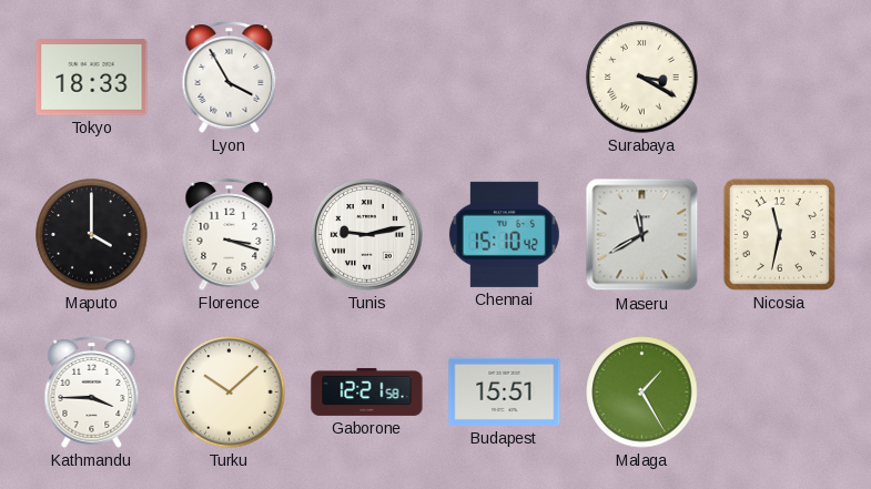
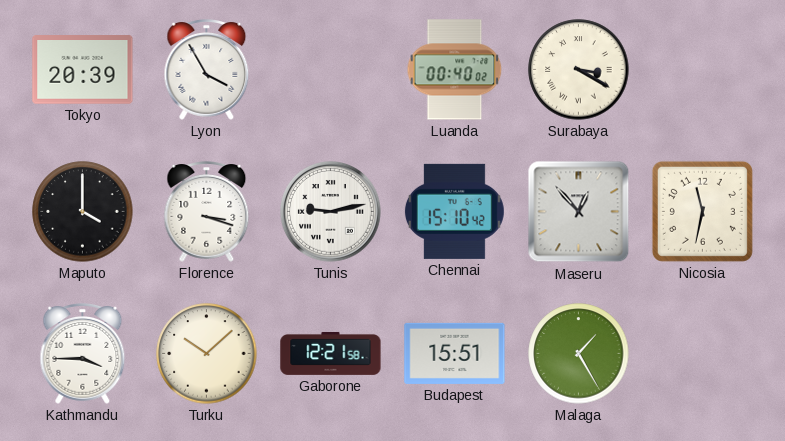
Tokyo: 18:33 -> 20:39
Luanda: none -> 00:40
Maseru: 11:40 -> 12:53
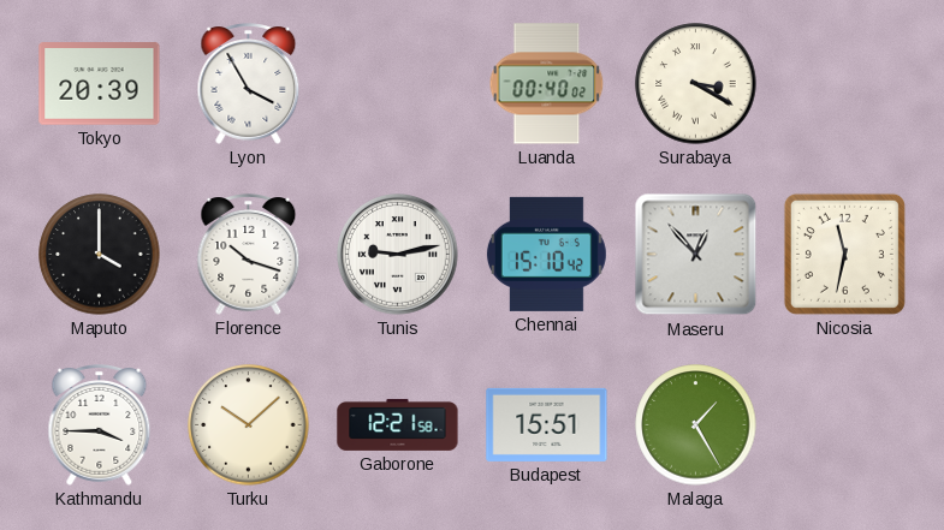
Florence: 3:18 -> 10:18
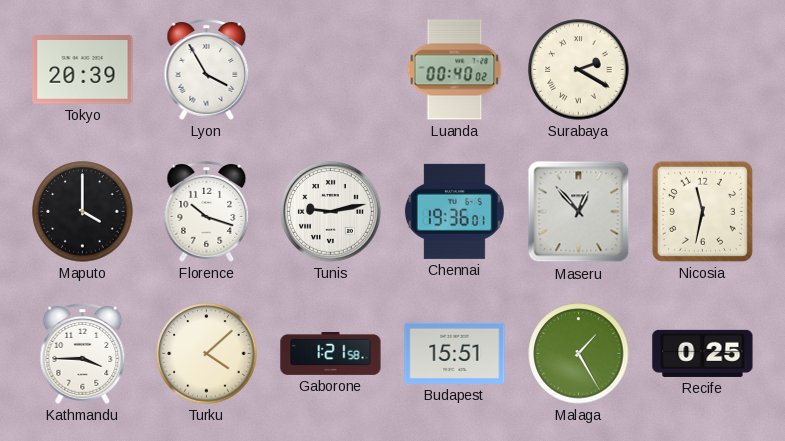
Surabaya: 3:20 -> 2:20
Chennai: 15:10 -> 19:36
Turku: 10:08 -> 4:08
Gaborone: 12:21 -> 1:21
Recife: none -> 0:25
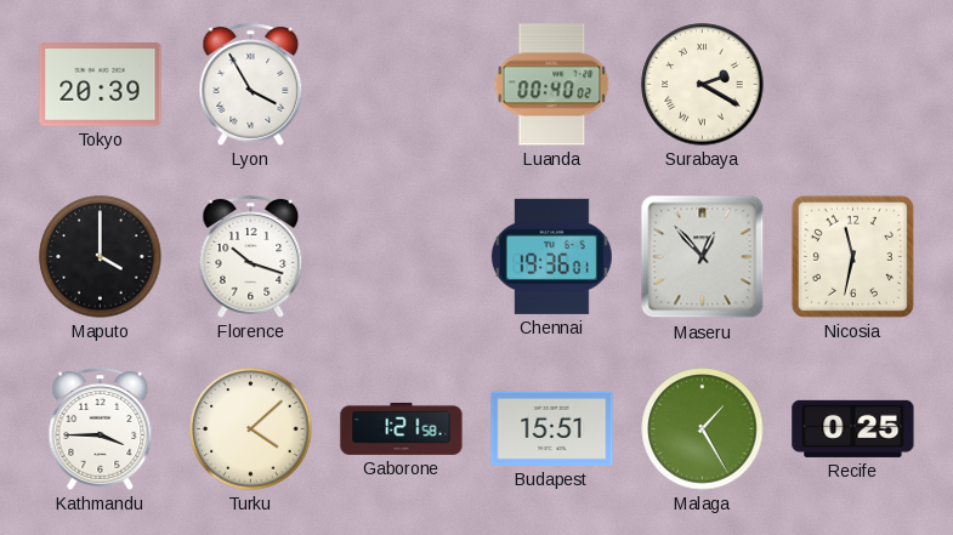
Tunis: 9:13 -> none
